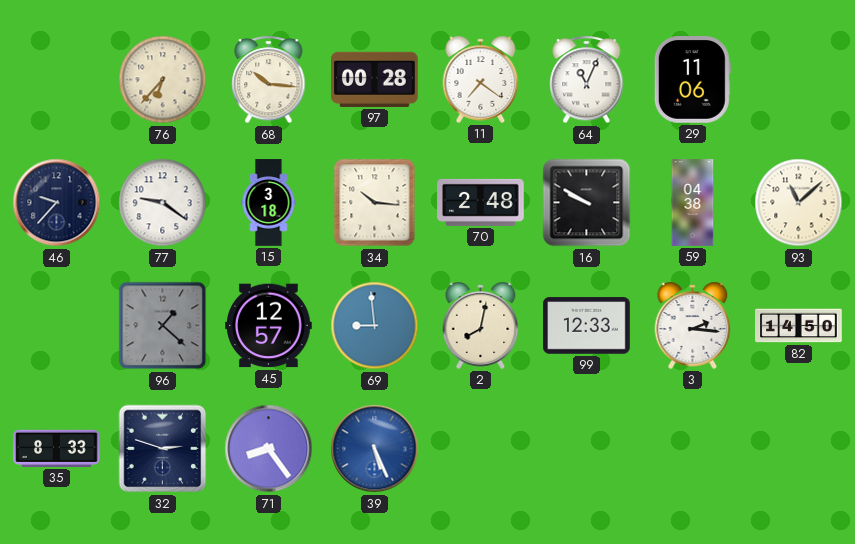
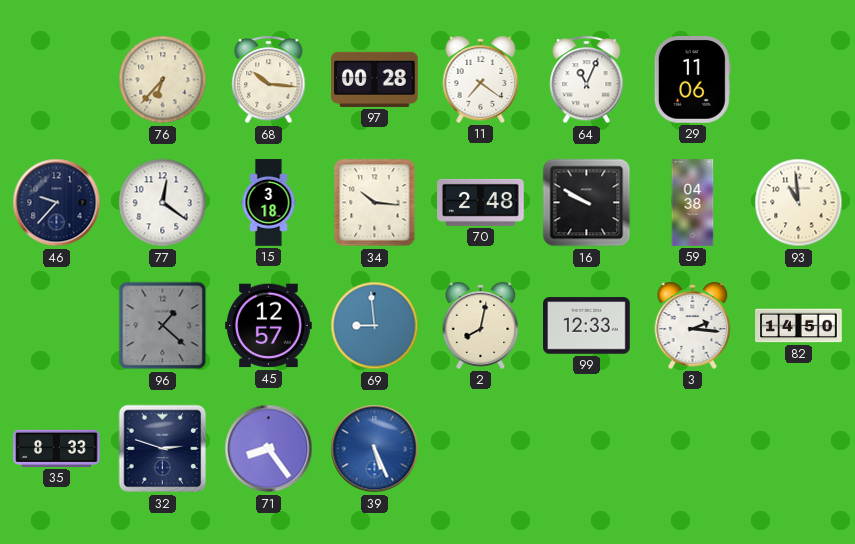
77: 9:21 -> 12:21
93: 11:08 -> 10:59
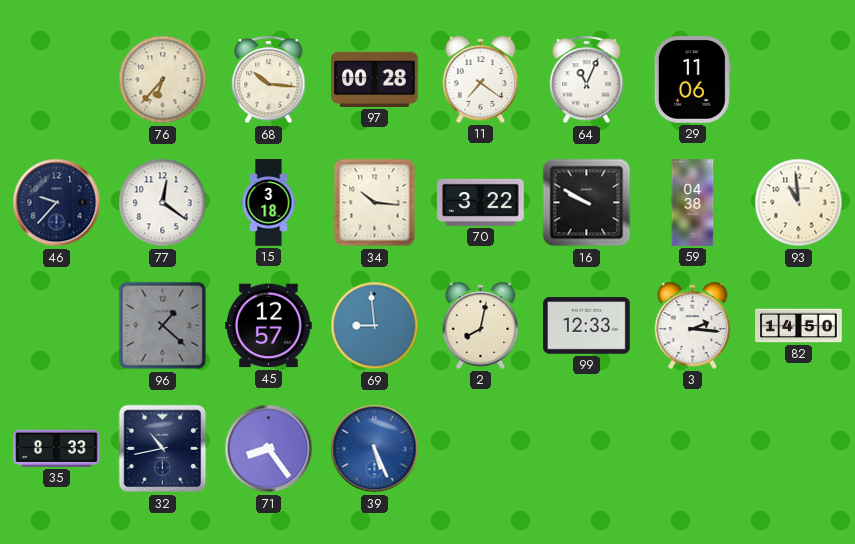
70: 2:48 -> 3:22
32: 2:48 -> 10:43
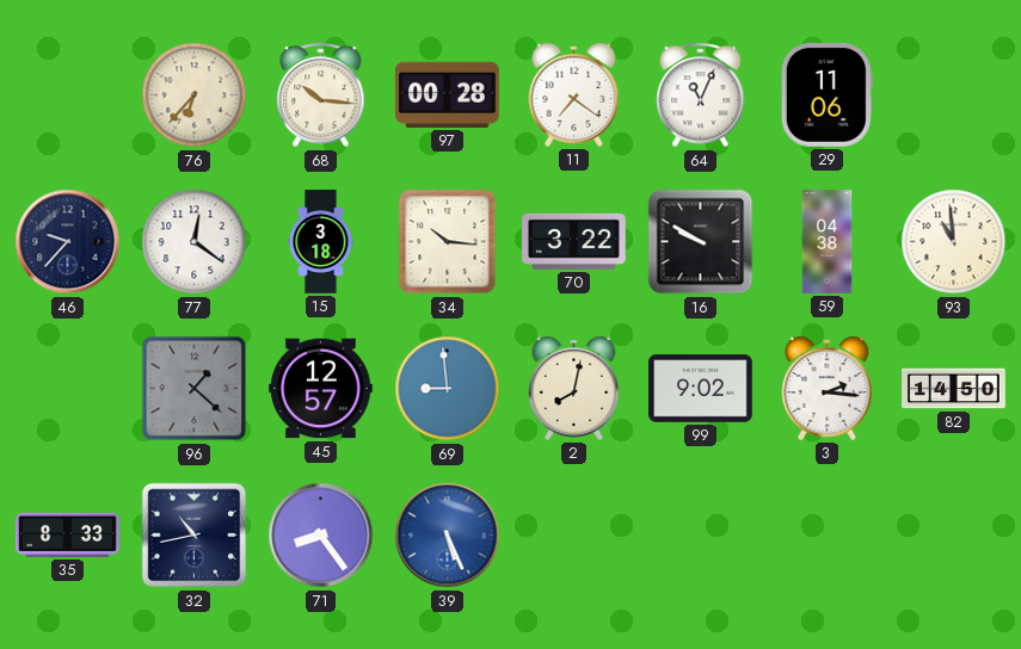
99: 12:33 -> 9:02
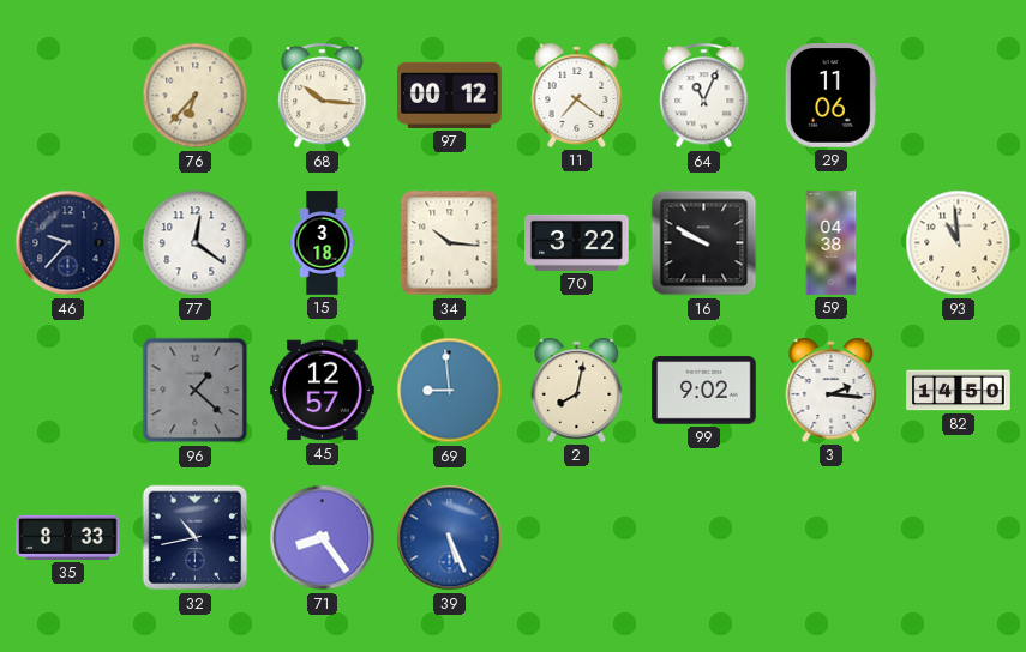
97: 00:28 -> 00:12
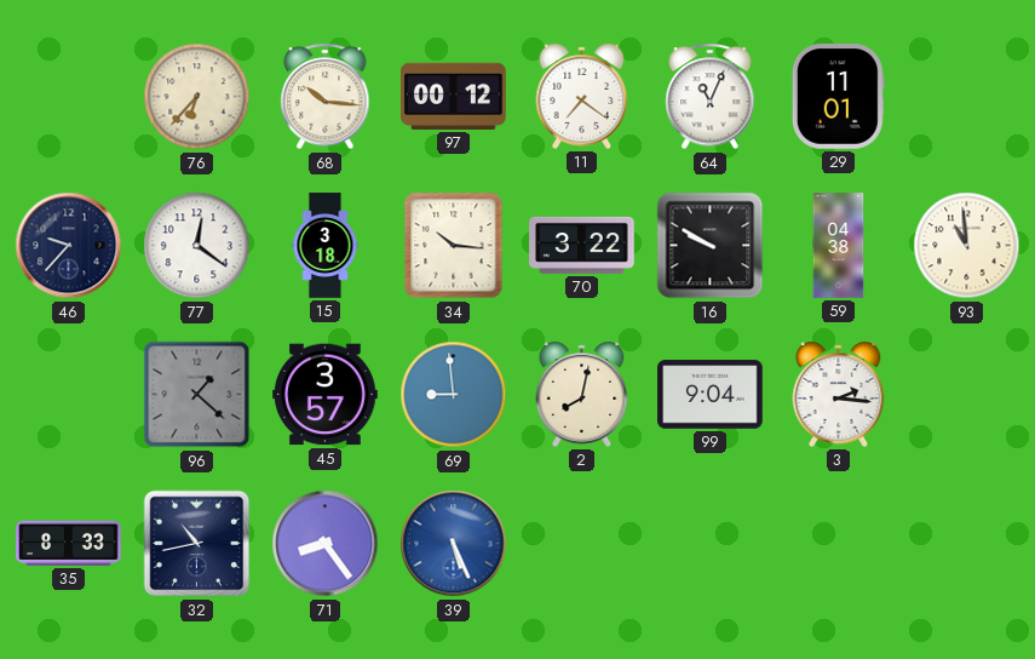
29: 11:06 -> 11:01
45: 12:57 -> 3:57
99: 9:02 -> 9:04
82: 14:50 -> none
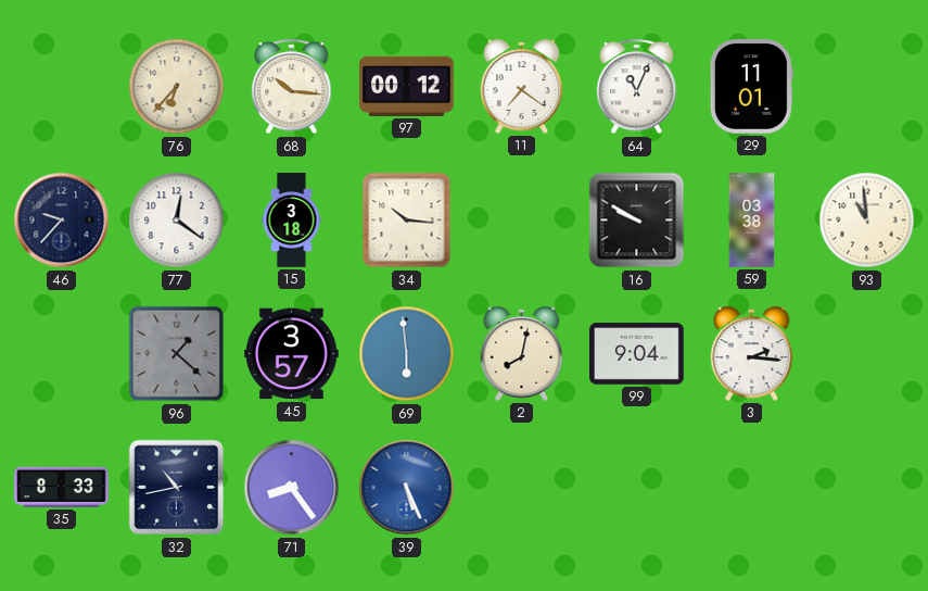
70: 3:22 -> none
59: 04:38 -> 03:38
69: 8:59 -> 5:59
